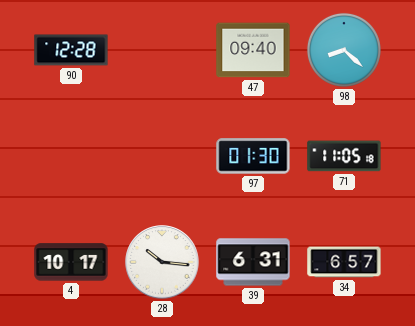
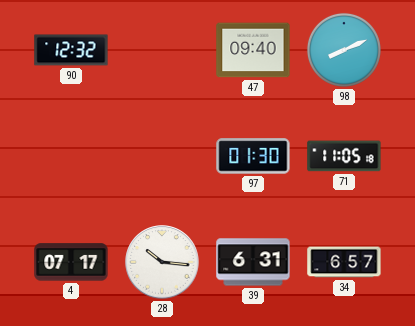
90: 12:28 -> 12:32
98: 8:22 -> 8:11
4: 10:17 -> 07:17
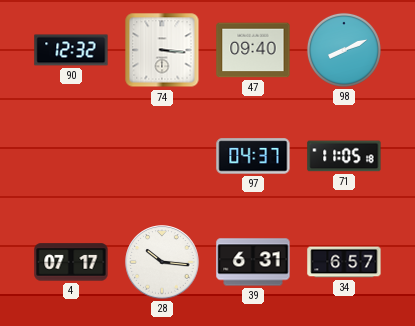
74: none -> 3:16
97: 01:30 -> 04:37
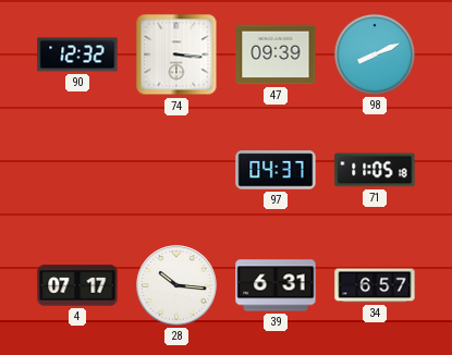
47: 09:40 -> 09:39
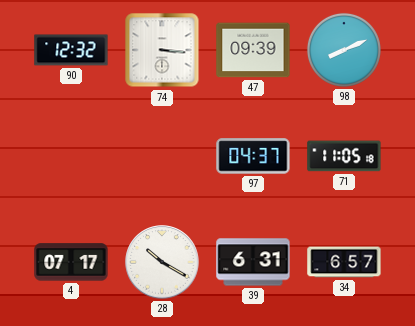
28: 10:16 -> 10:20
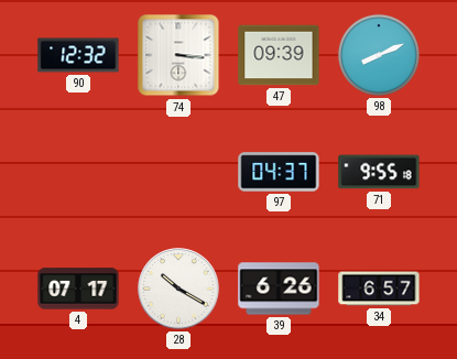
71: 11:05 -> 9:55
39: 6:31 -> 6:26
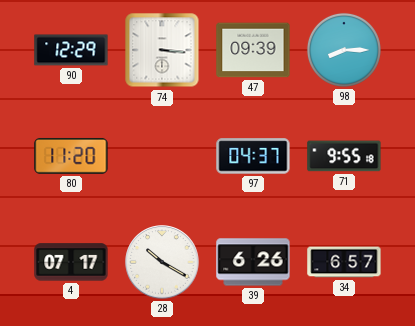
90: 12:32 -> 12:29
98: 8:11 -> 8:15
80: none -> 11:20
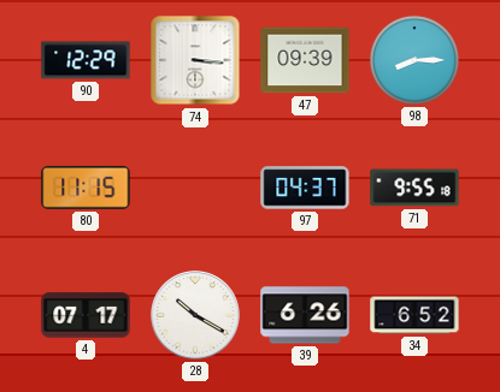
80: 11:20 -> 11:15
34: 6:57 -> 6:52
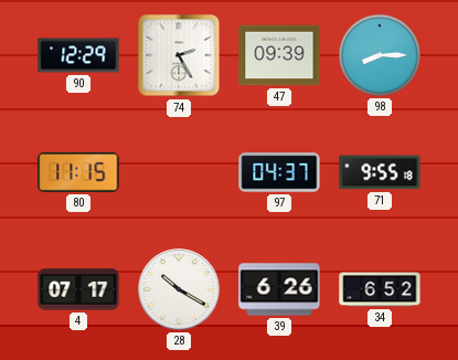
74: 3:16 -> 2:25
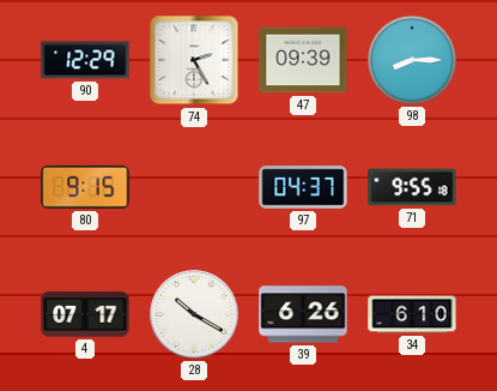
80: 11:15 -> 9:15
34: 6:52 -> 6:10
